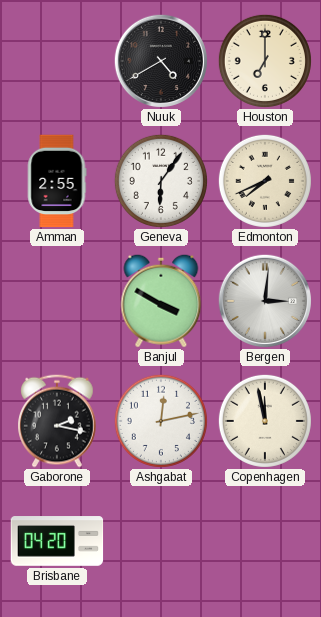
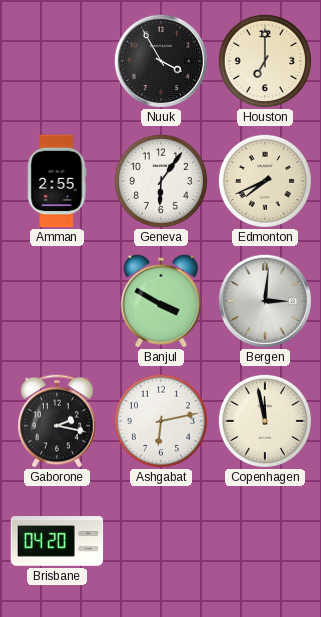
Nuuk: 4:40 -> 3:55
Ashgabat: 12:13 -> 6:13
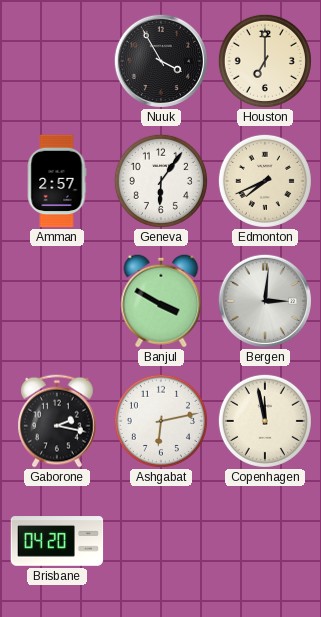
Amman: 2:55 -> 2:57
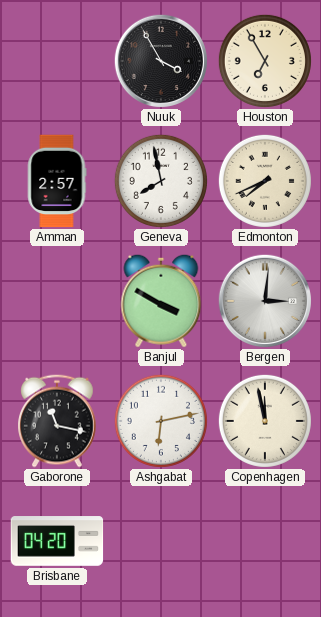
Houston: 7:00 -> 6:55
Geneva: 6:06 -> 7:58
Gaborone: 2:17 -> 11:17
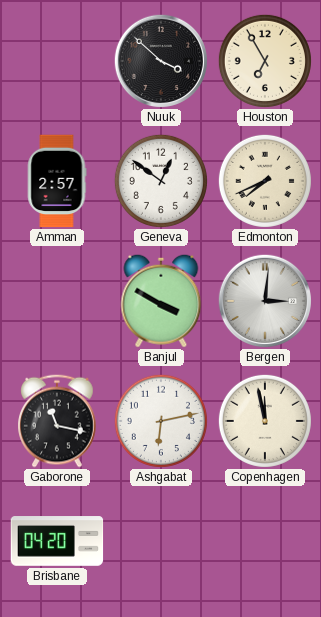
Nuuk: 3:55 -> 3:52
Geneva: 7:58 -> 12:51
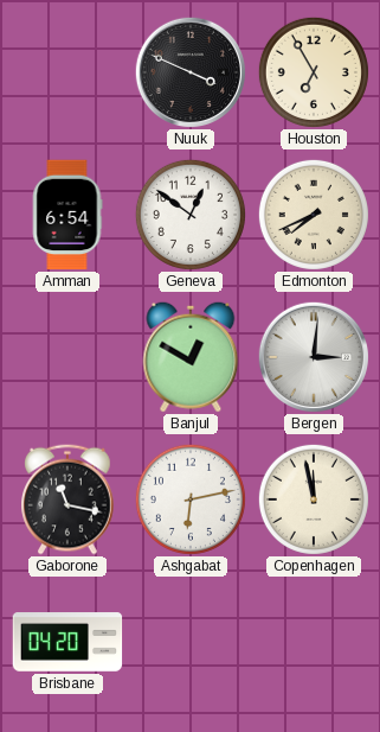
Nuuk: 3:52 -> 3:49
Amman: 2:57 -> 6:54
Banjul: 3:50 -> 12:50
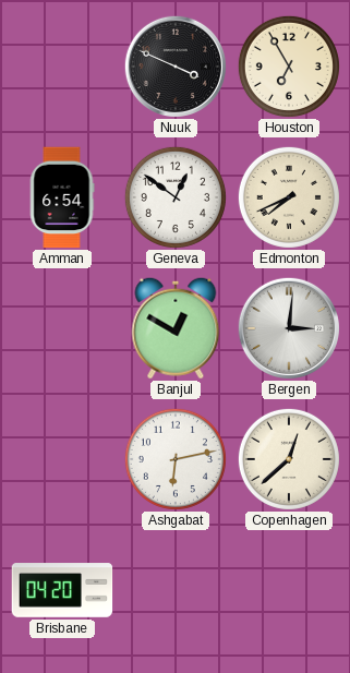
Gaborone: 11:17 -> none
Copenhagen: 11:58 -> 12:38
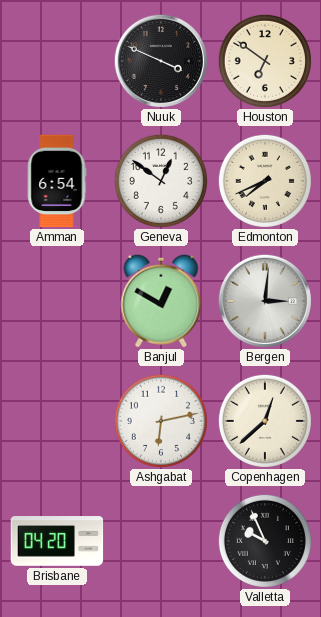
Houston: 6:55 -> 6:51
Valletta: none -> 9:56
